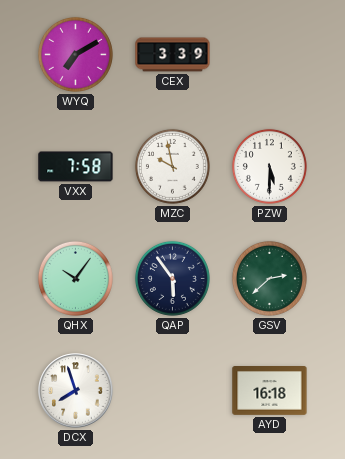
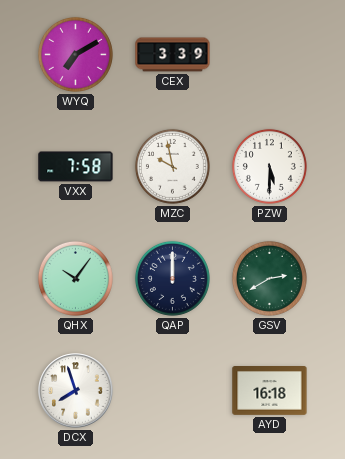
QAP: 5:54 -> 12:00
GSV: 2:38 -> 2:40
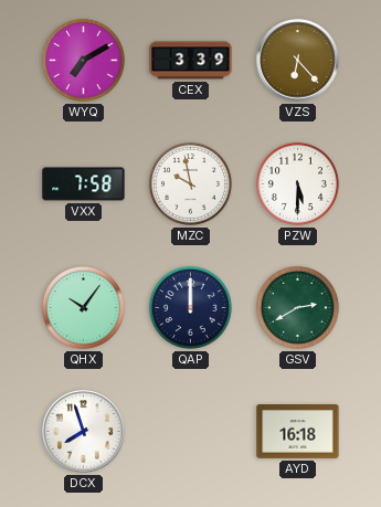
VZS: none -> 6:23
